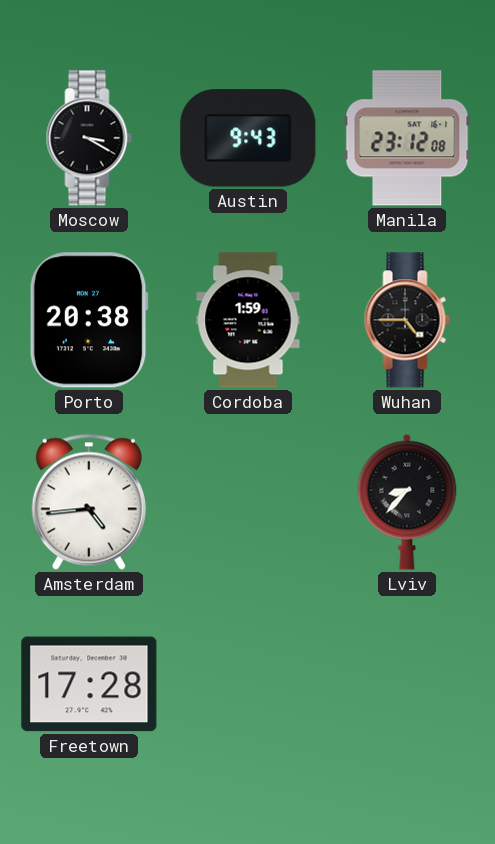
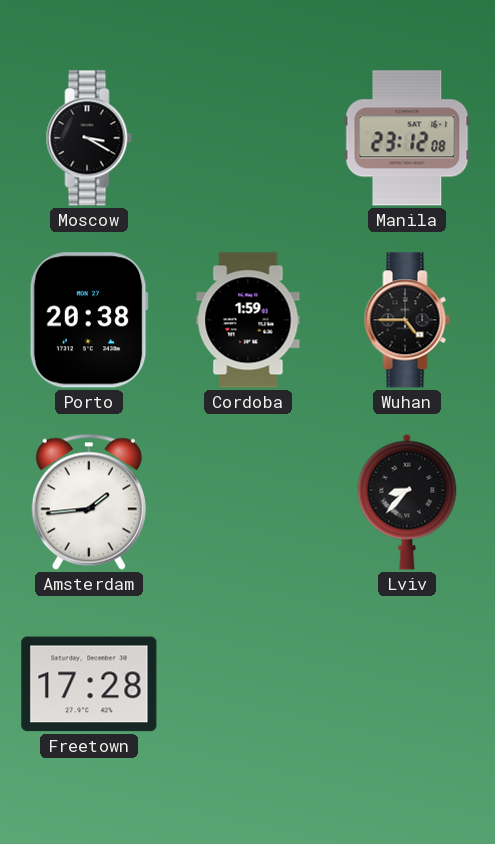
Austin: 9:43 -> none
Amsterdam: 4:44 -> 1:44
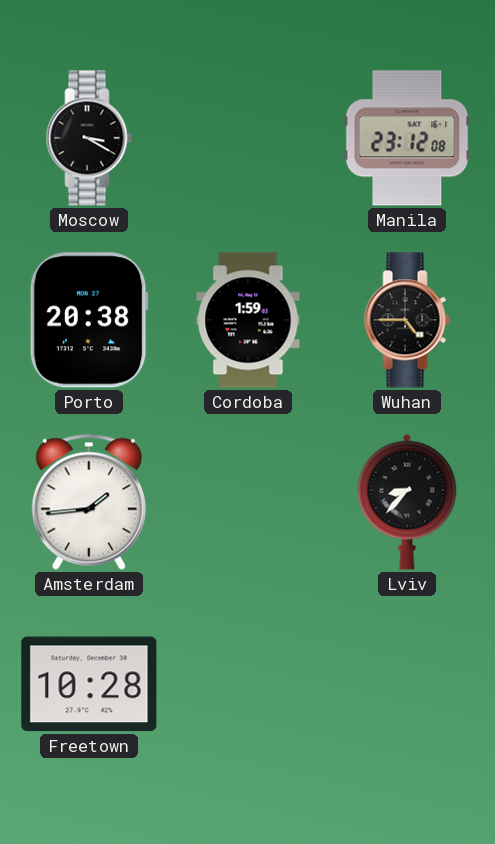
Freetown: 17:28 -> 10:28
